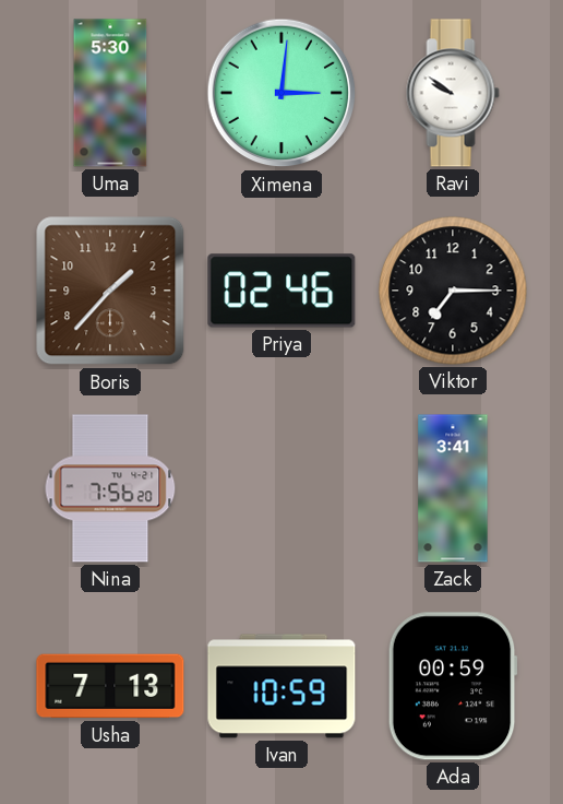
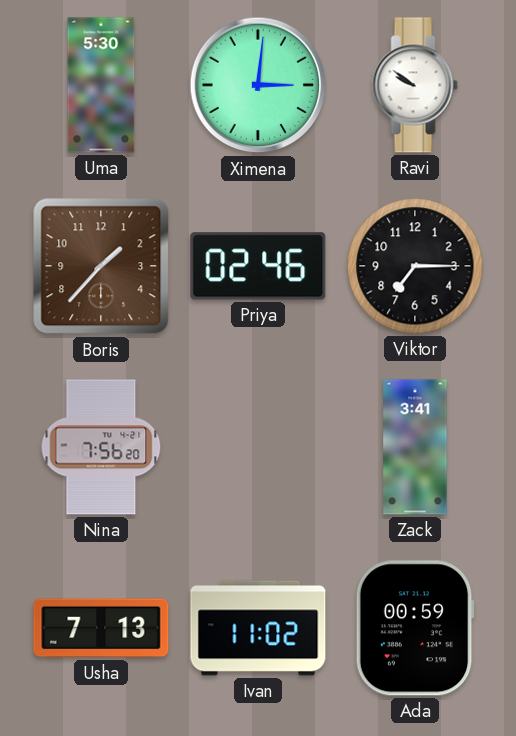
Ivan: 10:59 -> 11:02
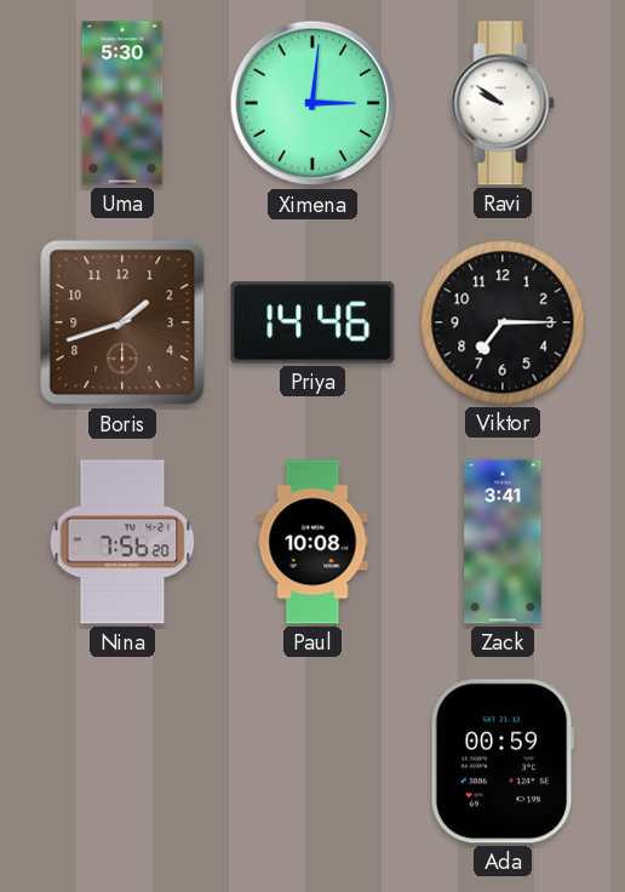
Boris: 1:37 -> 1:42
Priya: 02:46 -> 14:46
Paul: none -> 10:08
Usha: 7:13 -> none
Ivan: 11:02 -> none
